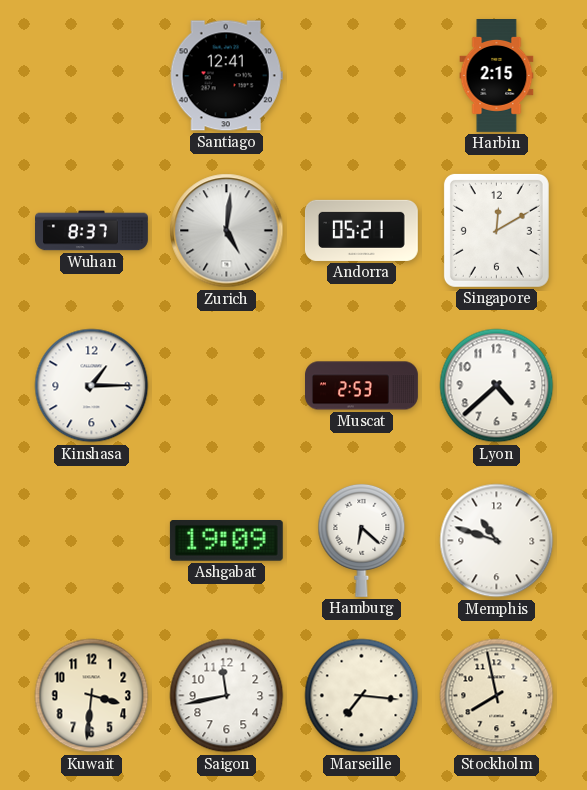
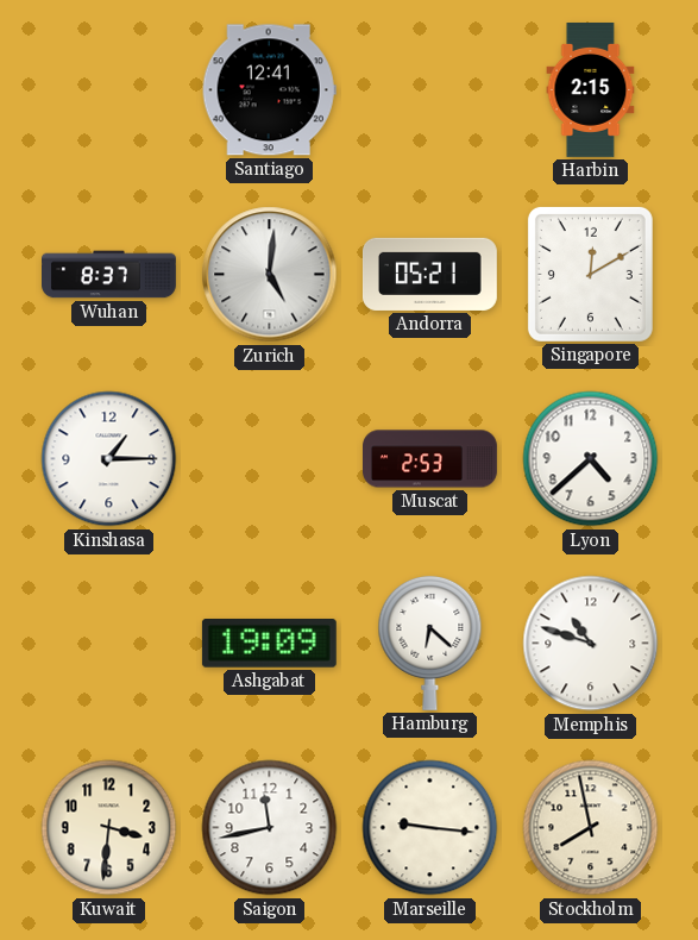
Marseille: 7:16 -> 9:16
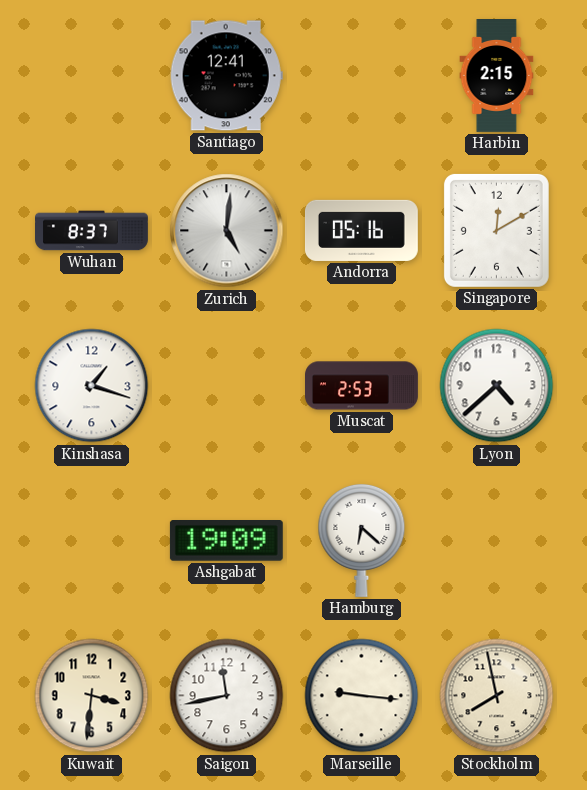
Andorra: 05:21 -> 05:16
Kinshasa: 1:15 -> 1:18
Memphis: 10:48 -> none
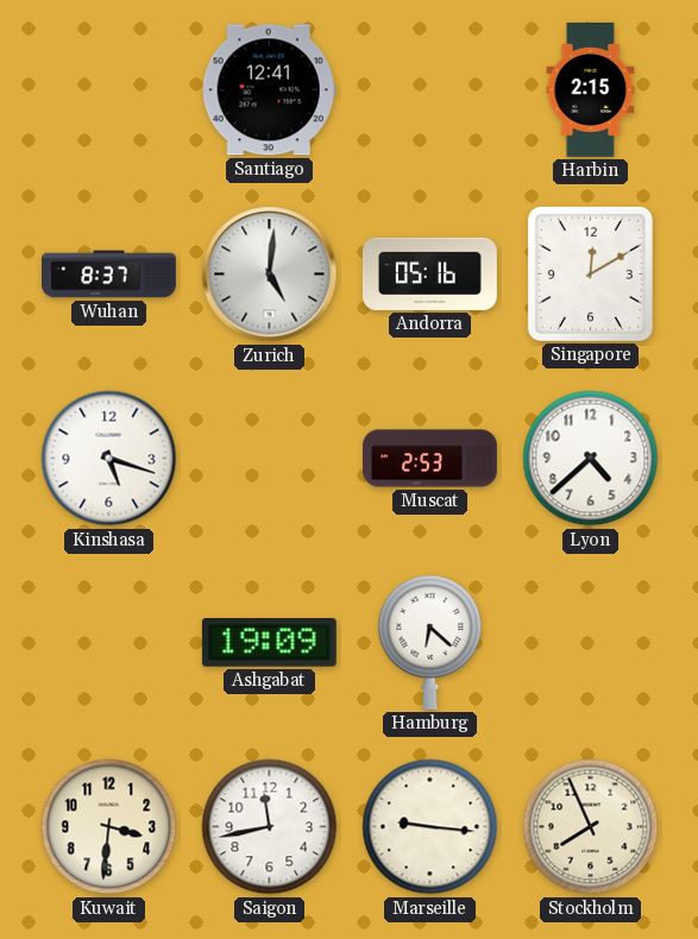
Kinshasa: 1:18 -> 5:18
Stockholm: 7:58 -> 7:56
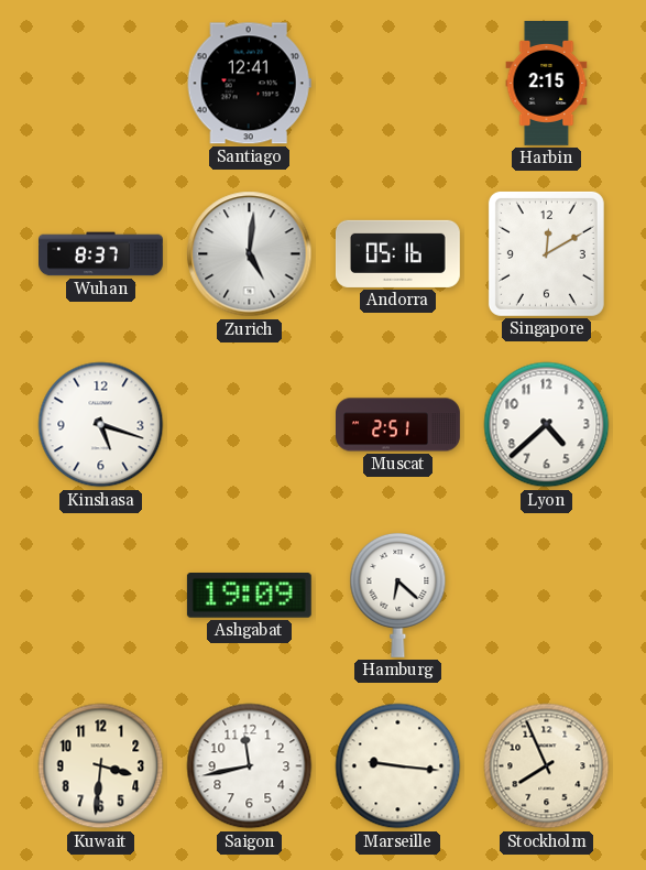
Muscat: 2:53 -> 2:51
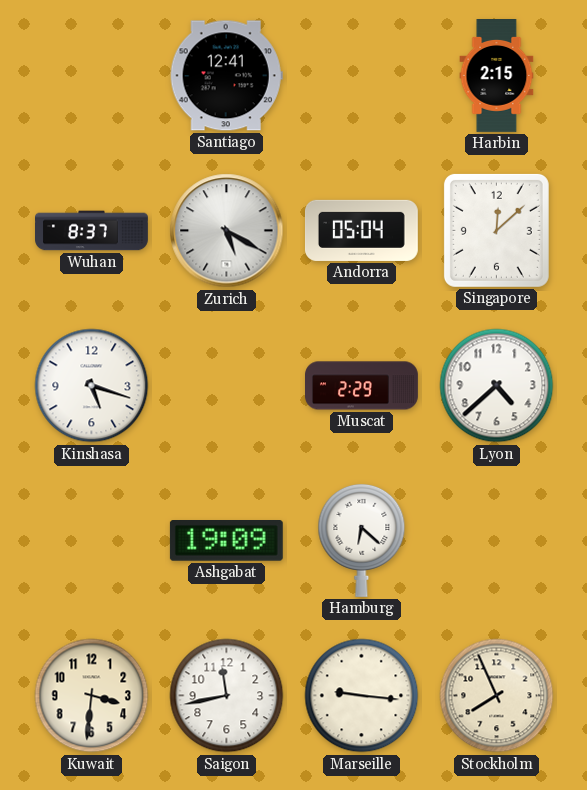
Zurich: 5:01 -> 5:20
Andorra: 05:16 -> 05:04
Singapore: 12:10 -> 12:08
Muscat: 2:51 -> 2:29
